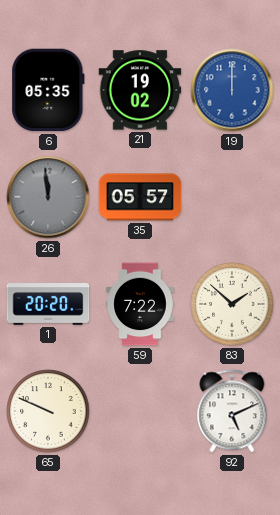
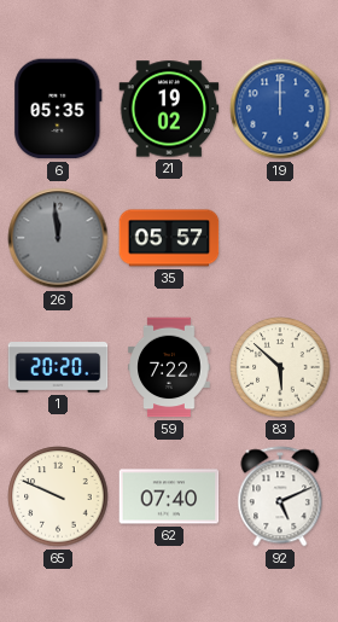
83: 1:52 -> 5:52
62: none -> 07:40
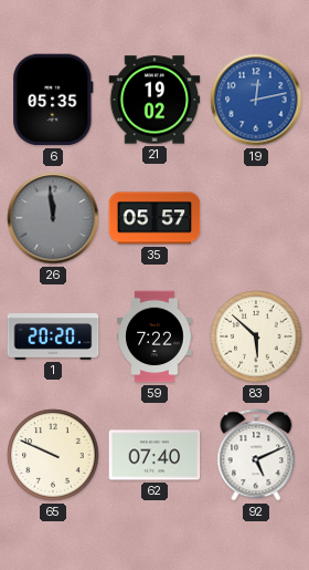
19: 12:00 -> 12:13
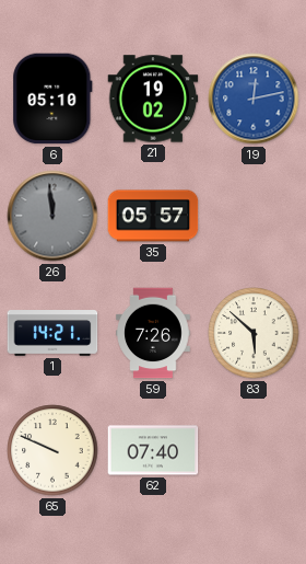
6: 05:35 -> 05:10
1: 20:20 -> 14:21
59: 7:22 -> 7:26
92: 5:11 -> none
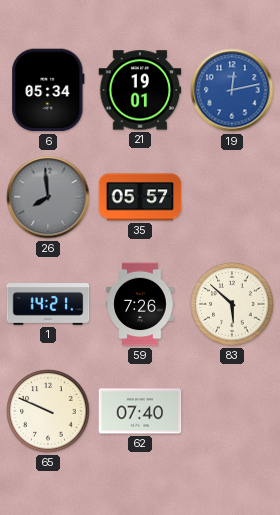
6: 05:10 -> 05:34
21: 19:02 -> 19:01
26: 11:59 -> 7:59
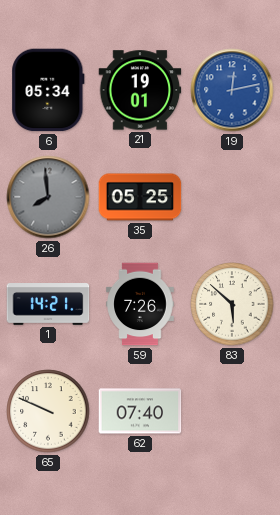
35: 05:57 -> 05:25
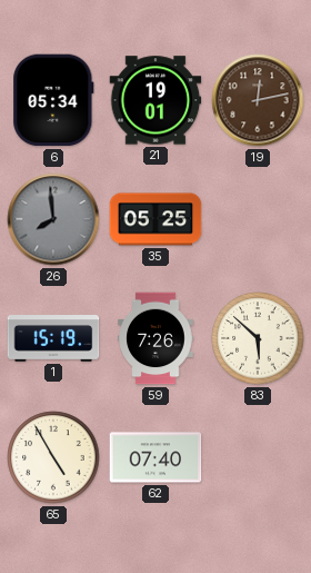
19 dial: blue -> brown
1: 14:21 -> 15:19
65: 9:49 -> 4:55
